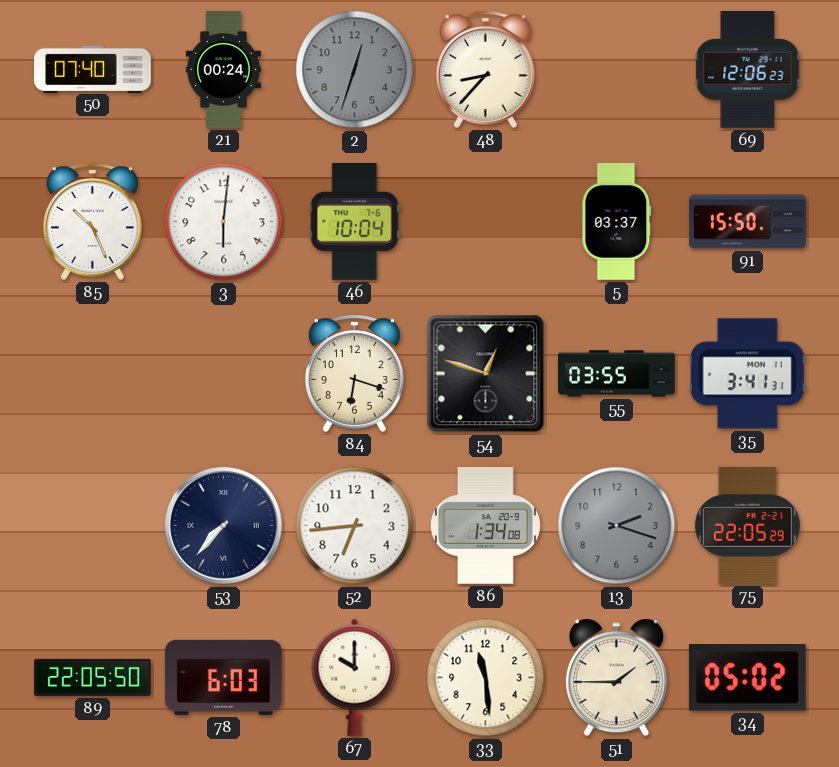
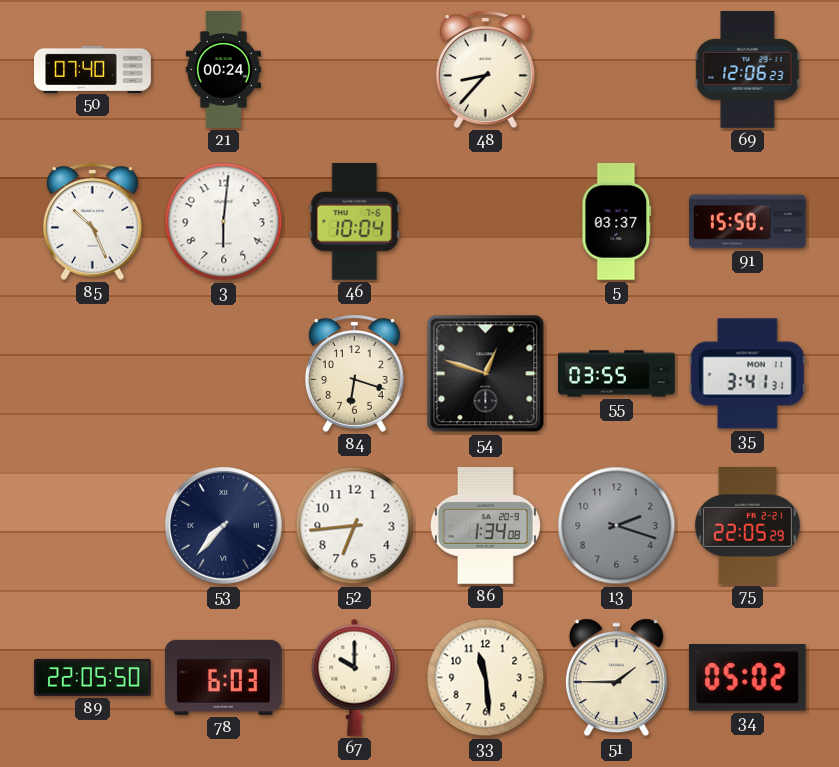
2: 12:33 -> none
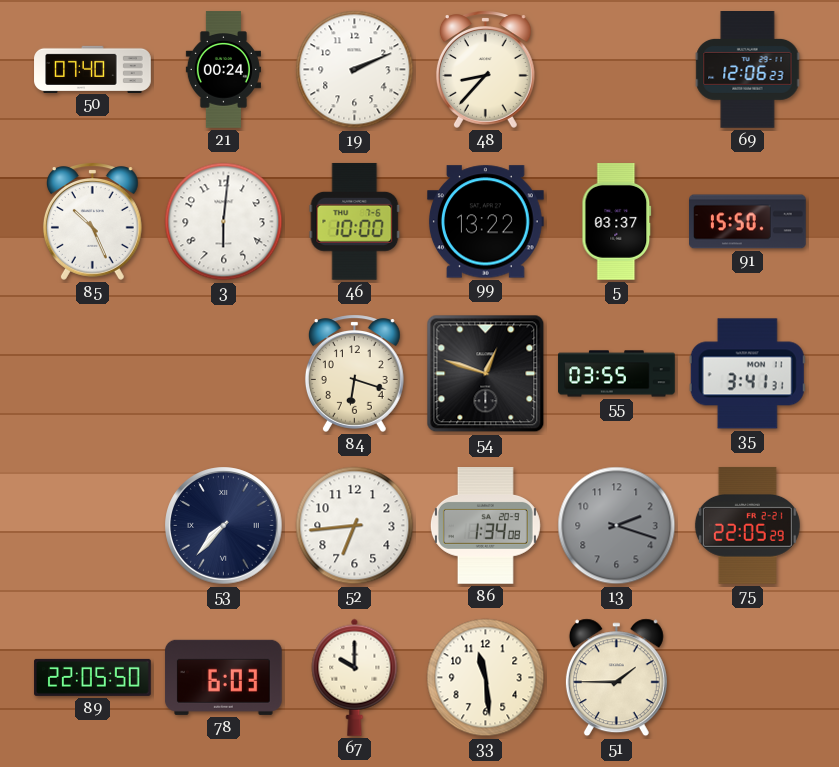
19: none -> 2:11
46: 10:04 -> 10:00
99: none -> 13:22
34: 05:02 -> none
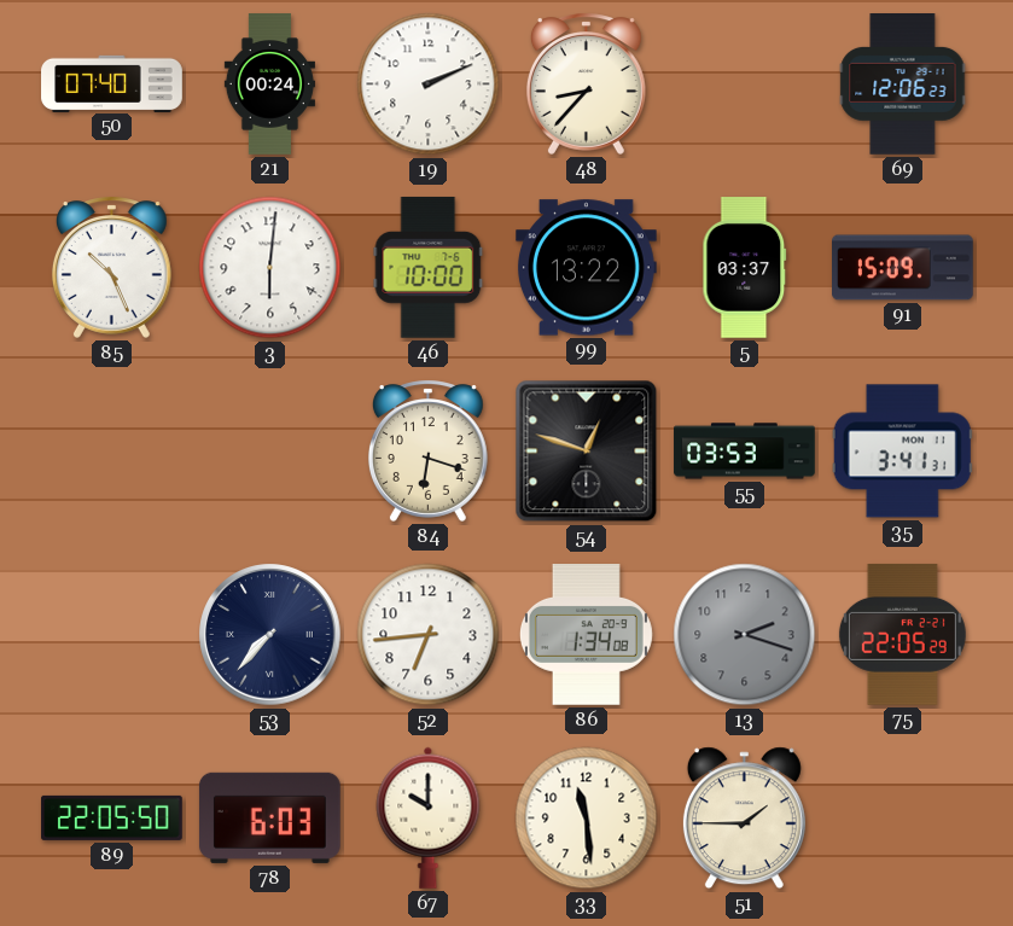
91: 15:50 -> 15:09
55: 03:55 -> 03:53
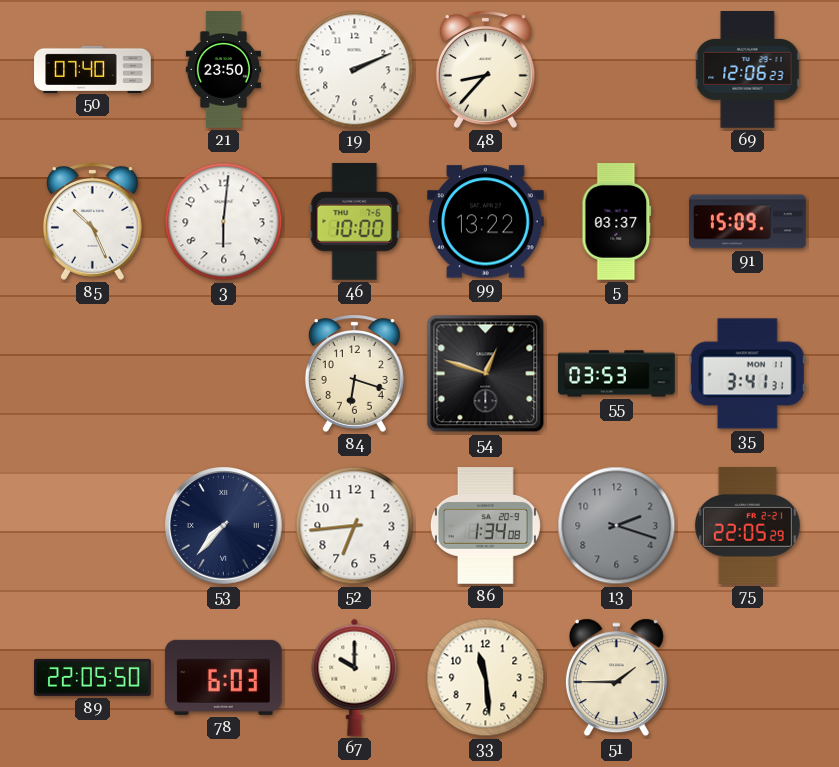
21: 00:24 -> 23:50
